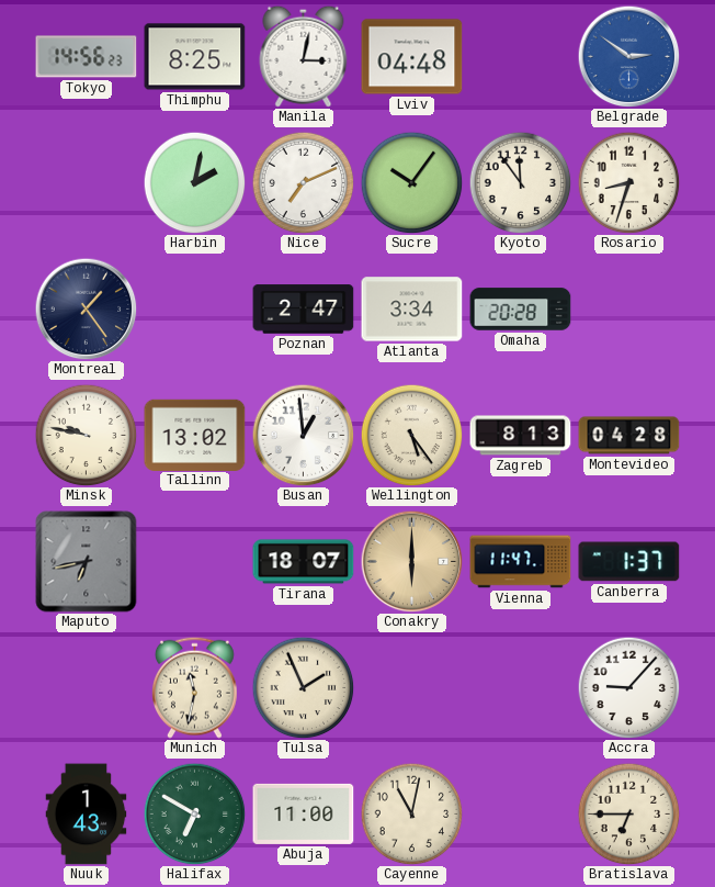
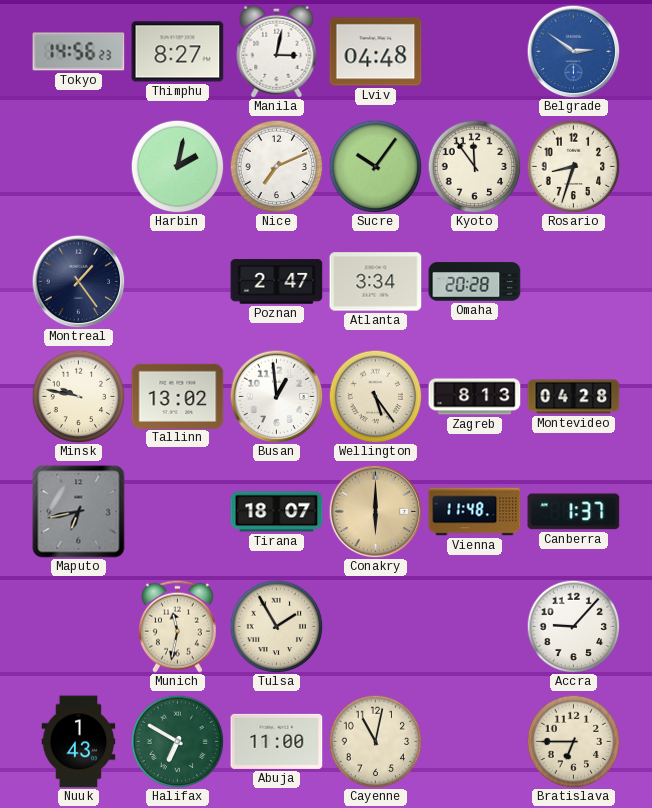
Thimphu: 8:25 -> 8:27
Vienna: 11:47 -> 11:48
Tulsa: 1:56 -> 1:55
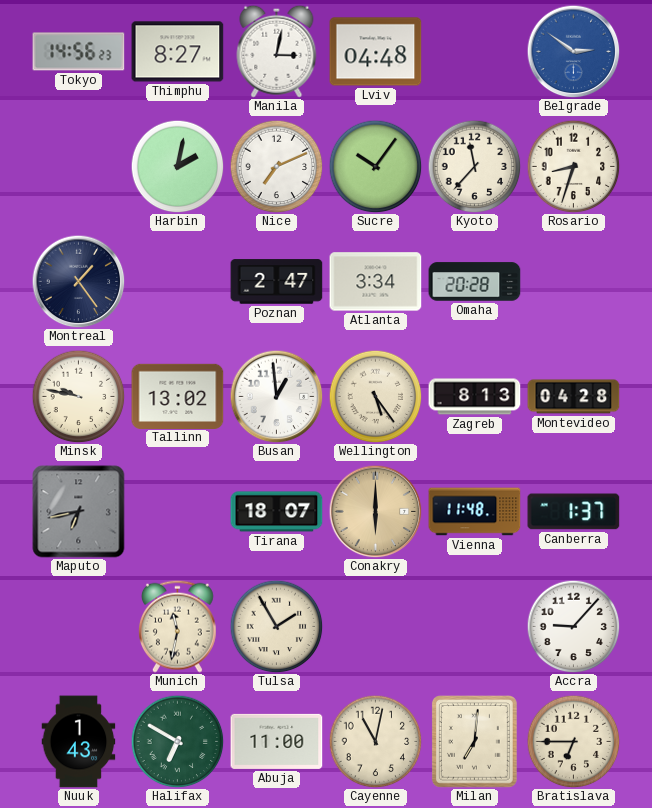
Kyoto: 11:54 -> 11:37
Milan: none -> 7:01
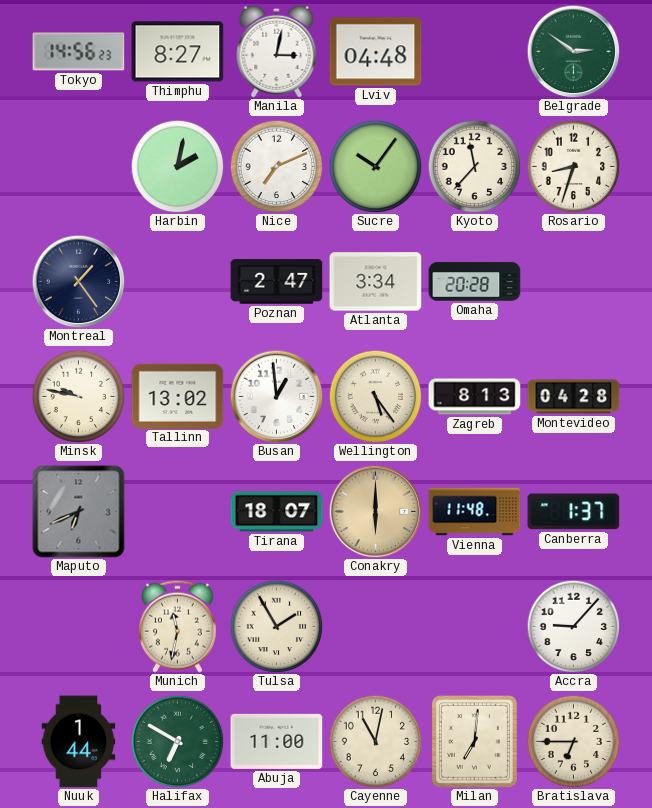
Belgrade dial: blue -> green
Maputo: 6:43 -> 6:41
Nuuk: 1:43 -> 1:44
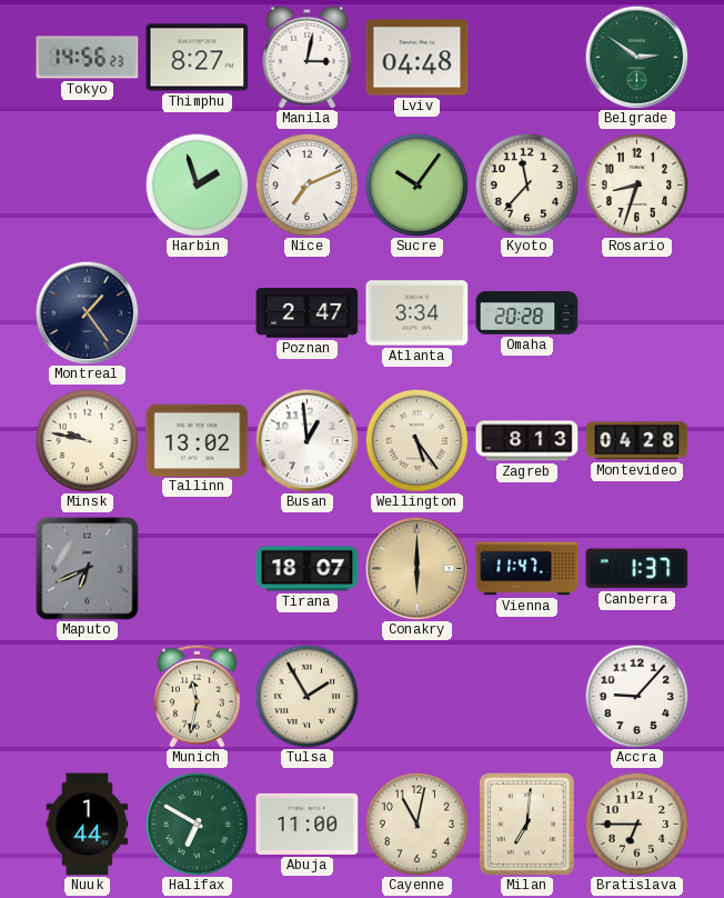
Harbin: 2:02 -> 1:57
Vienna: 11:48 -> 11:47
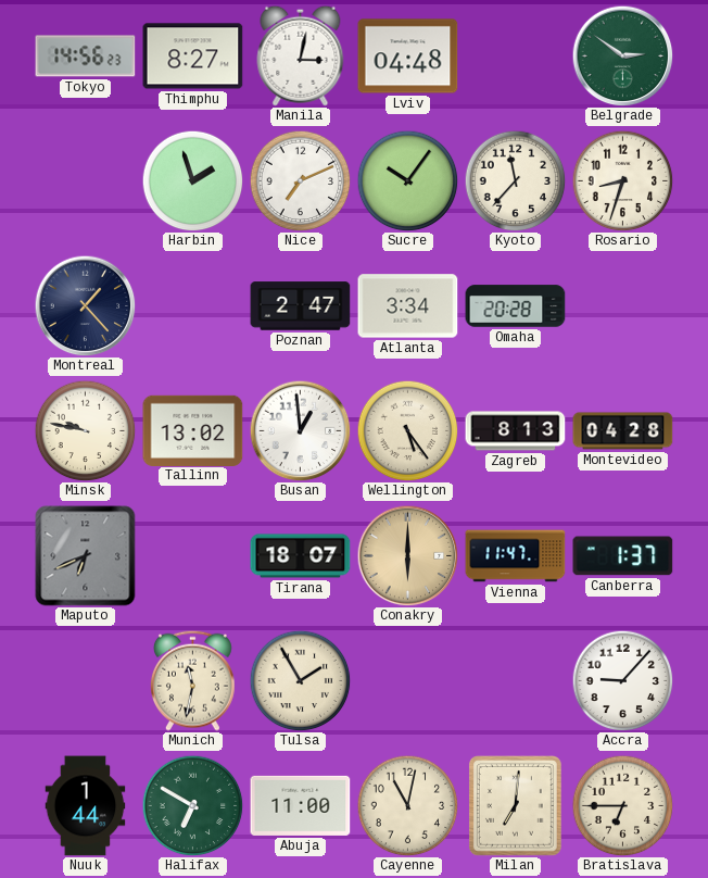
Montreal: 1:24 -> 1:23
